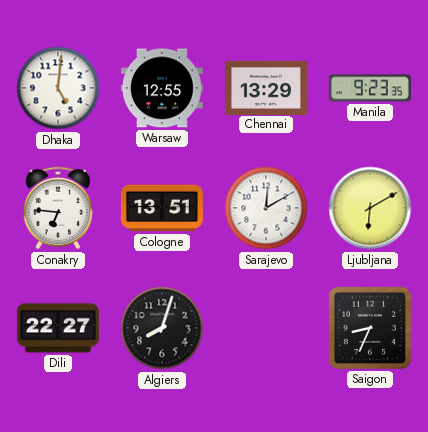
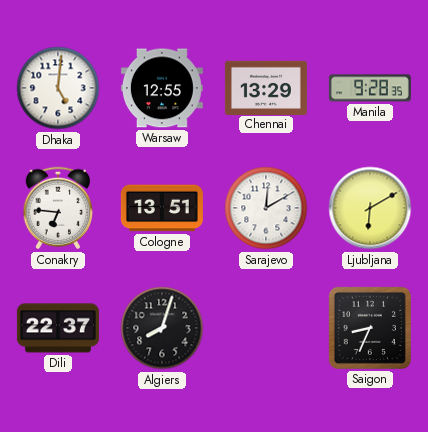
Manila: 9:23 -> 9:28
Dili: 22:27 -> 22:37
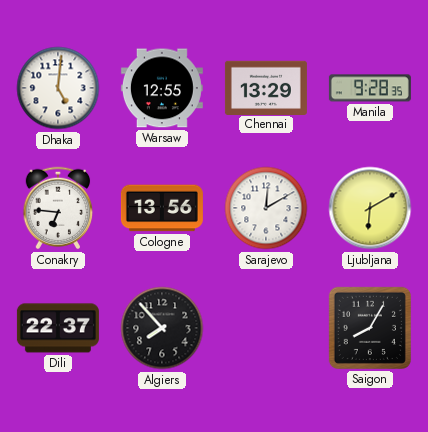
Cologne: 13:51 -> 13:56
Algiers: 8:03 -> 7:53
Saigon: 8:34 -> 8:05
